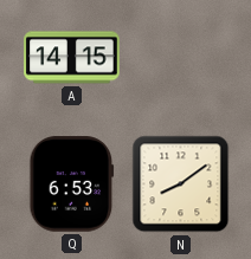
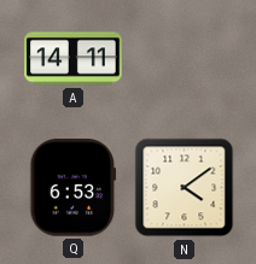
A: 14:15 -> 14:11
N: 8:09 -> 4:09
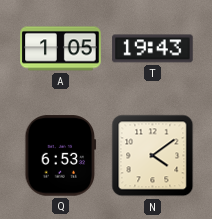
A: 14:11 -> 1:05
T: none -> 19:43
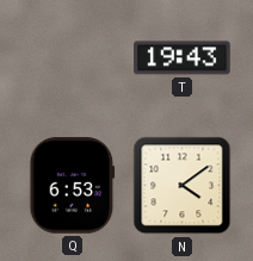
A: 1:05 -> none
